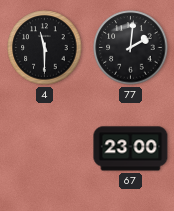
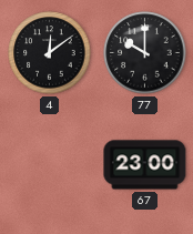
4: 11:30 -> 12:09
77: 2:01 -> 10:00
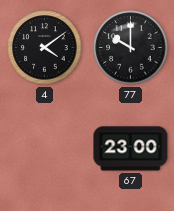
4: 12:09 -> 4:09
